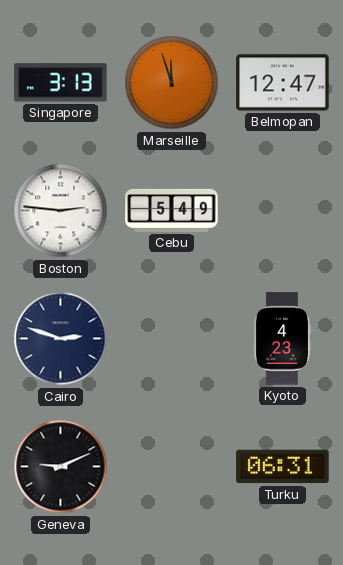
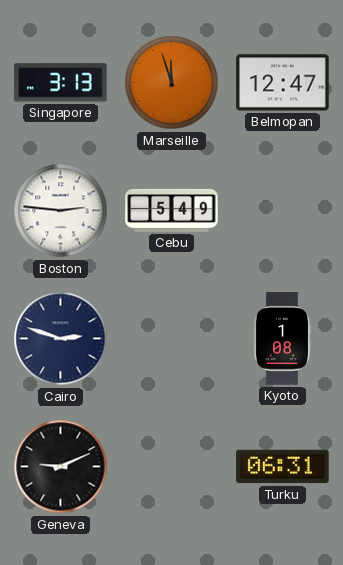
Kyoto: 4:23 -> 1:08
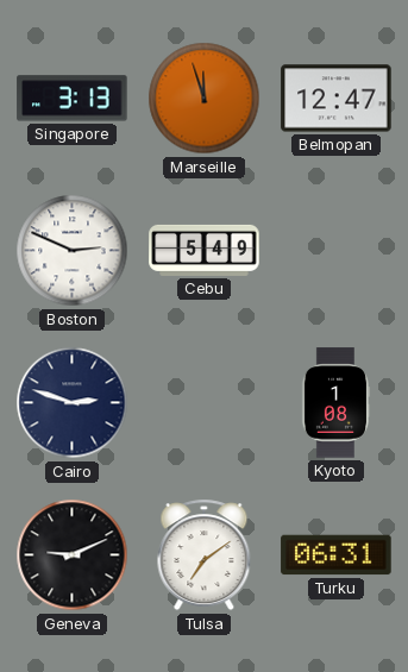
Boston: 2:46 -> 2:49
Tulsa: none -> 7:09
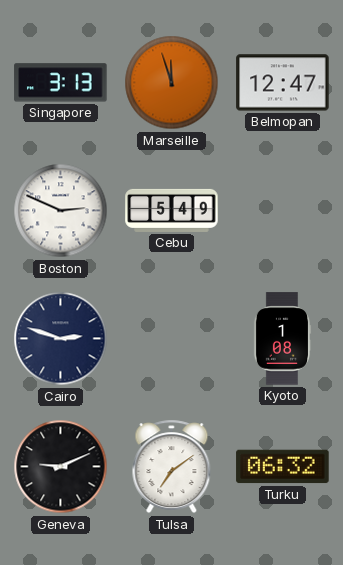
Turku: 06:31 -> 06:32
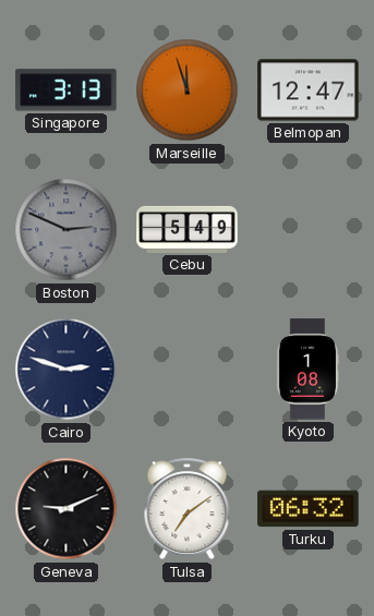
Boston dial: white -> grey
